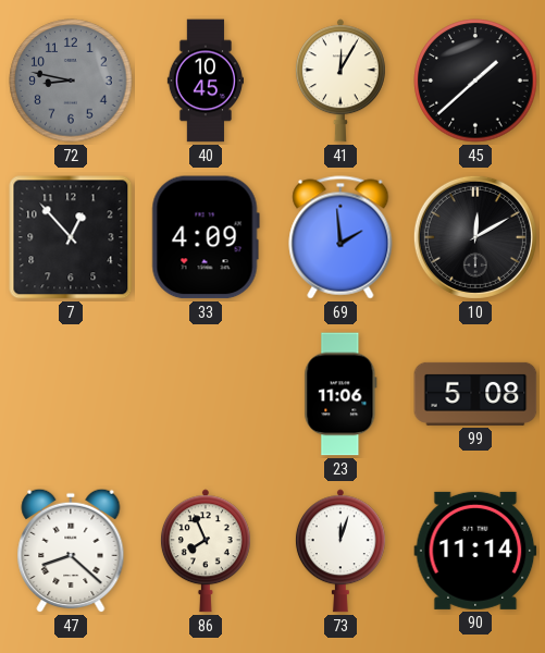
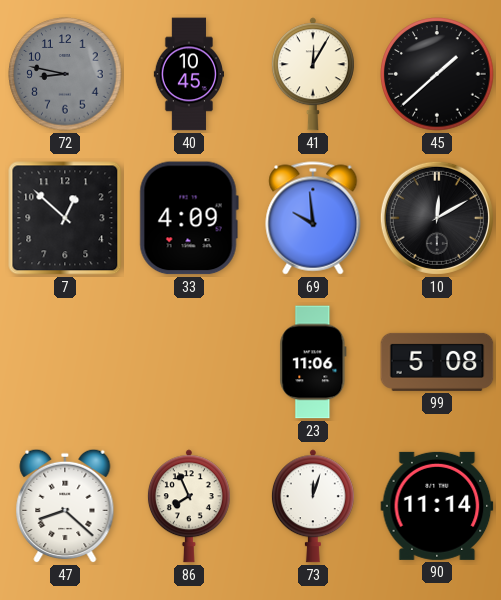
7: 12:53 -> 12:52
69: 1:59 -> 9:59
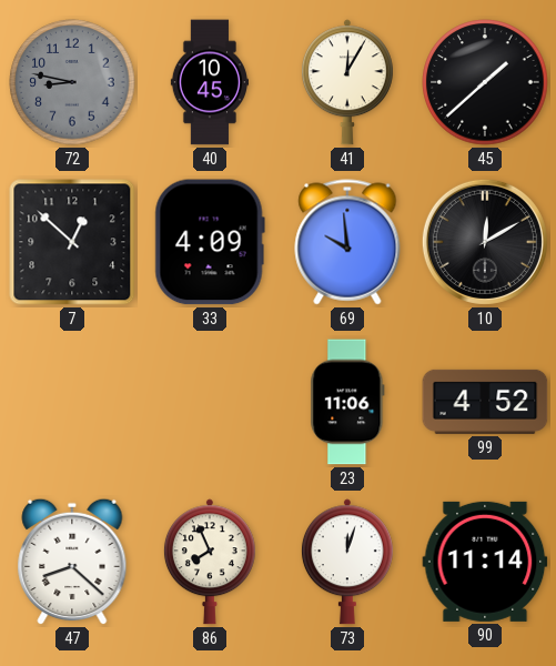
99: 5:08 -> 4:52
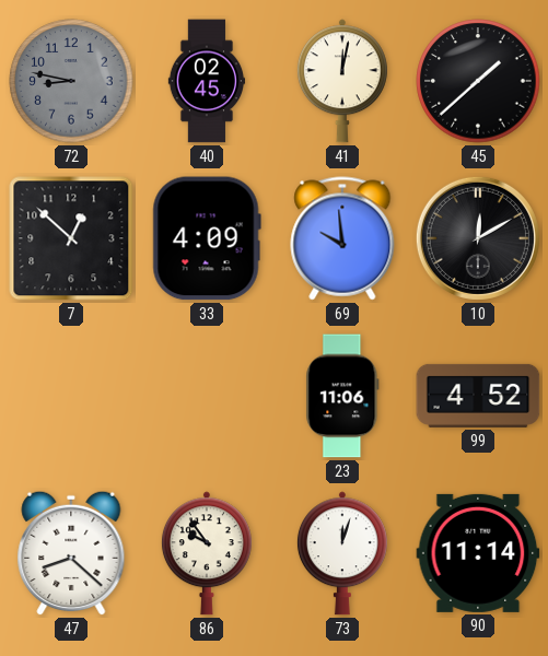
40: 10:45 -> 02:45
41: 12:05 -> 12:02
86: 7:56 -> 9:54
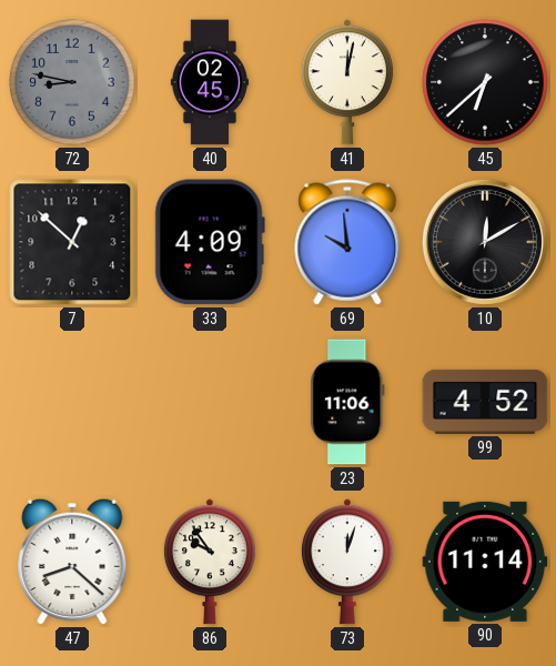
45: 1:38 -> 6:38
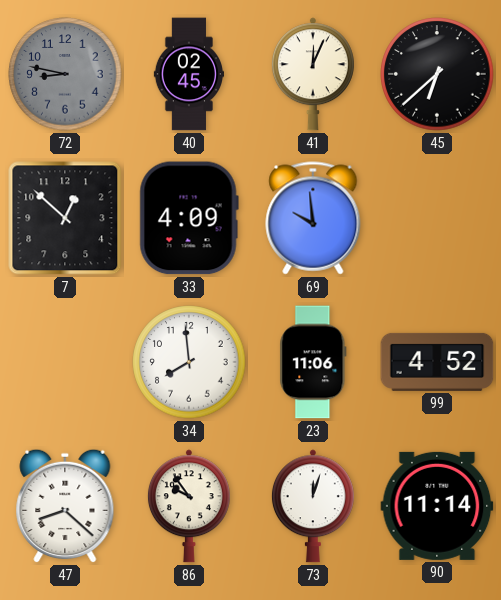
41: 12:02 -> 12:04
10: 12:10 -> none
34: none -> 7:59
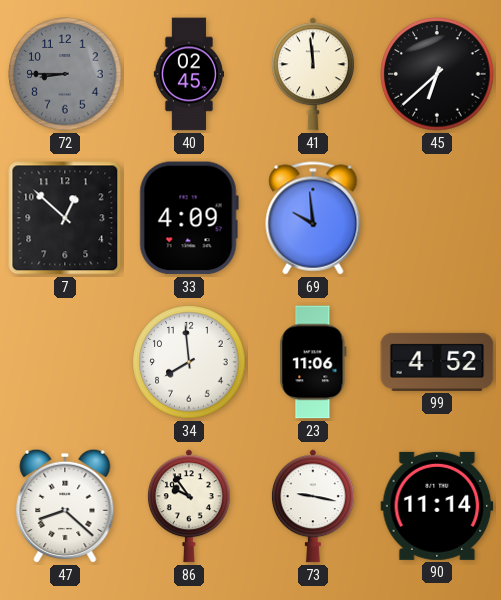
72: 8:47 -> 8:45
41: 12:04 -> 11:59
73: 12:03 -> 9:17
